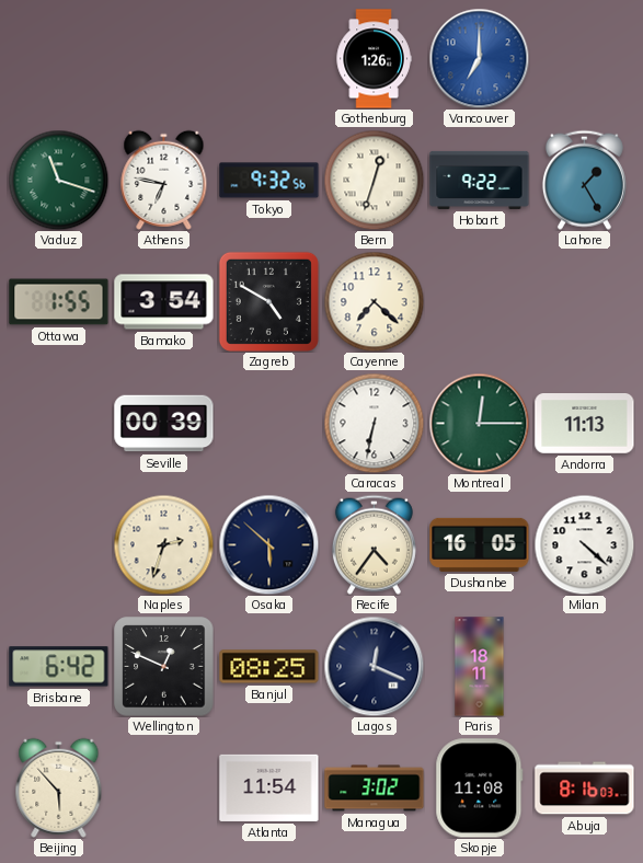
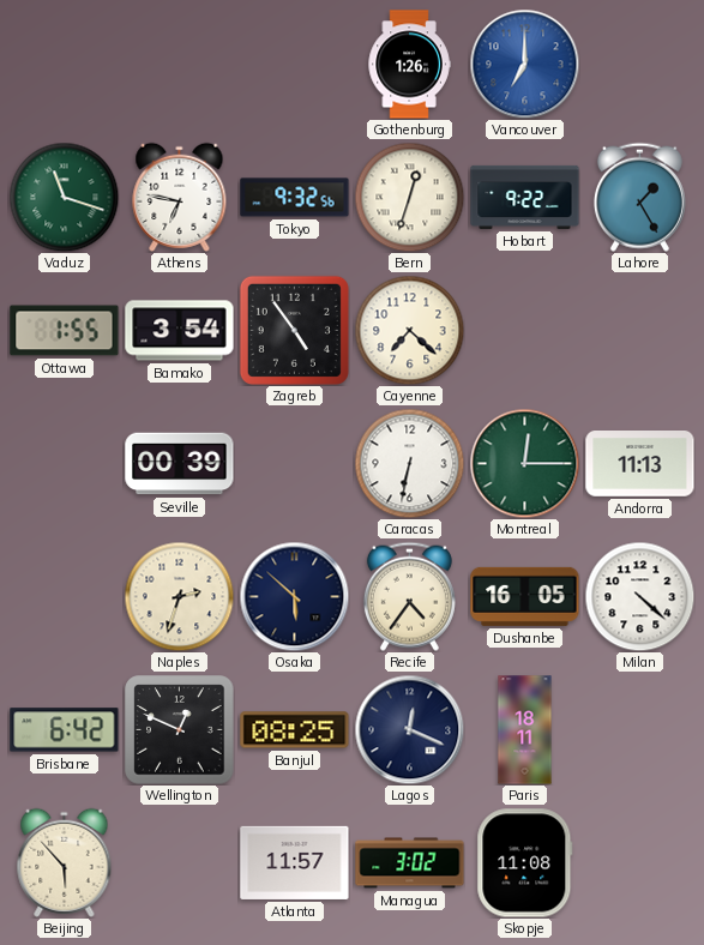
Zagreb: 4:50 -> 4:54
Atlanta: 11:54 -> 11:57
Abuja: 8:16 -> none
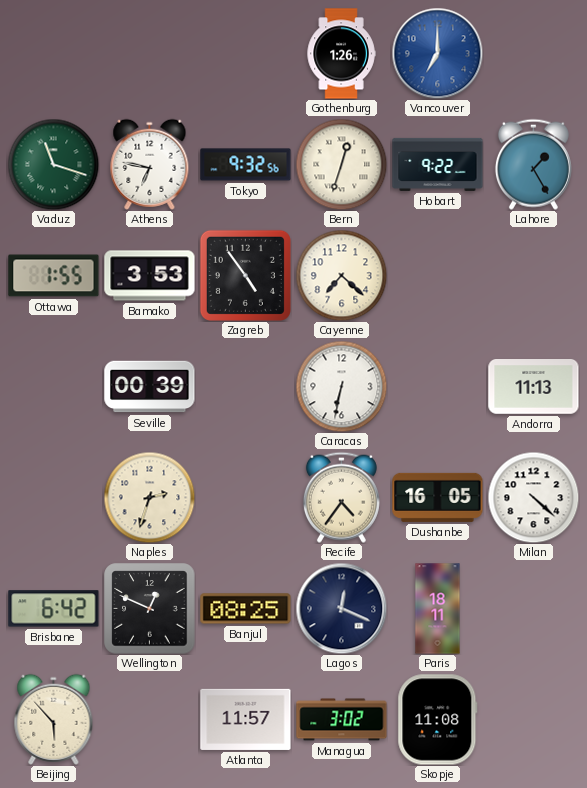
Bamako: 3:54 -> 3:53
Montreal: 12:15 -> none
Osaka: 5:52 -> none
